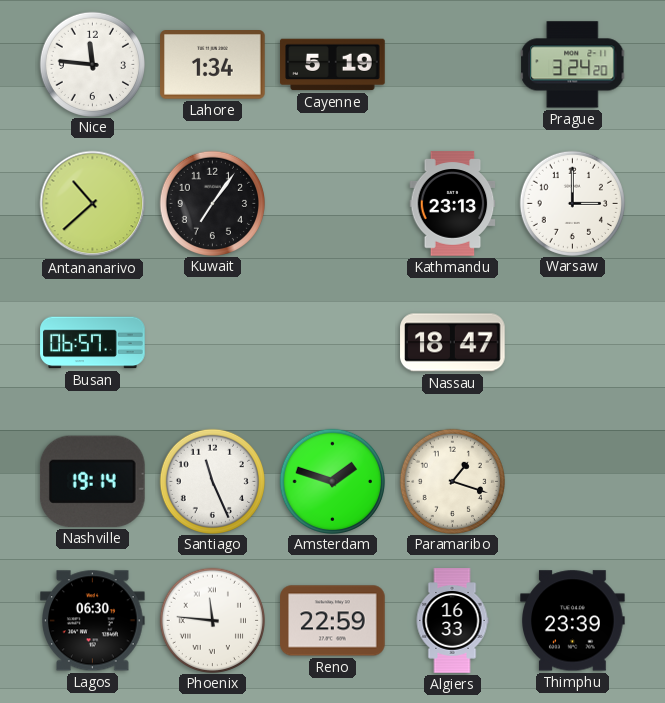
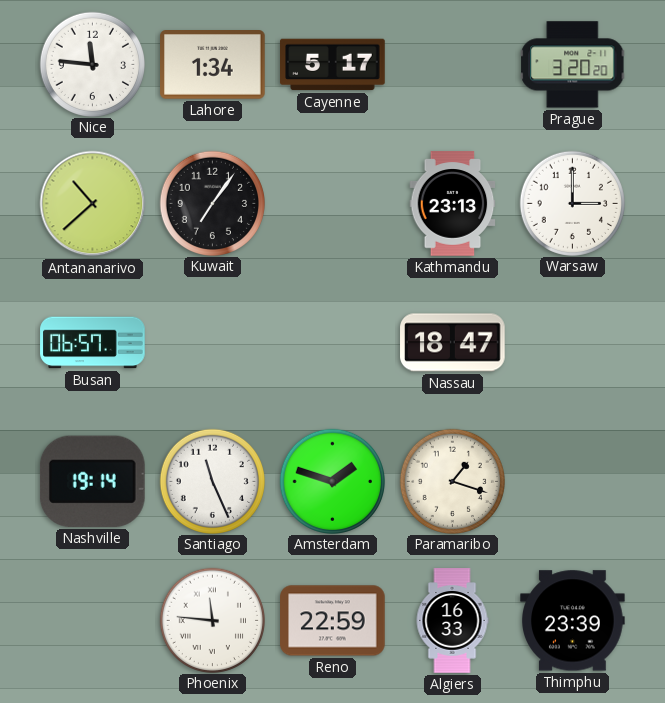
Cayenne: 5:19 -> 5:17
Prague: 3:24 -> 3:20
Lagos: 06:30 -> none
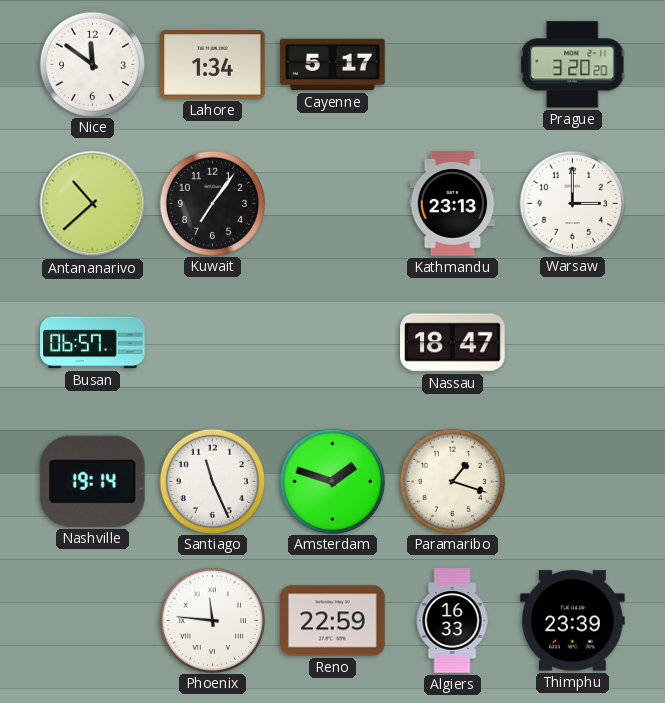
Nice: 11:46 -> 11:51
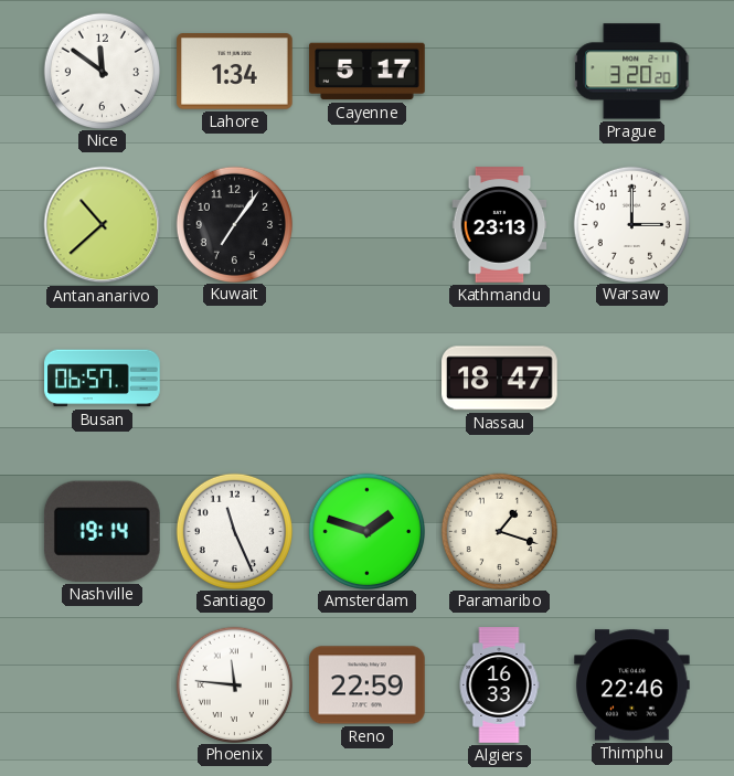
Thimphu: 23:39 -> 22:46
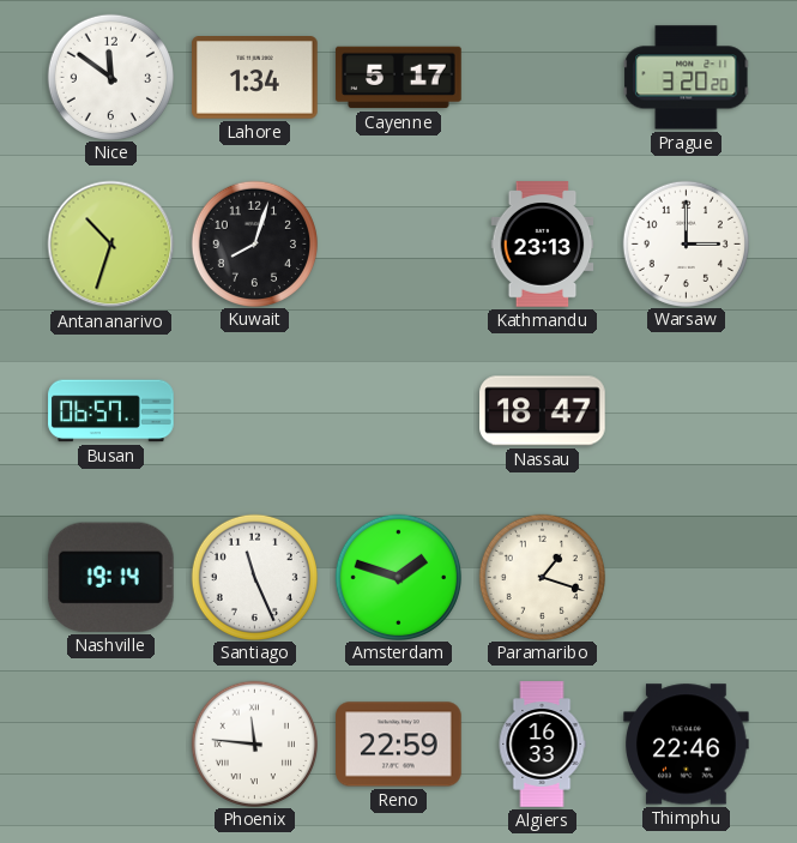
Antananarivo: 10:38 -> 10:33
Kuwait: 7:06 -> 8:03
